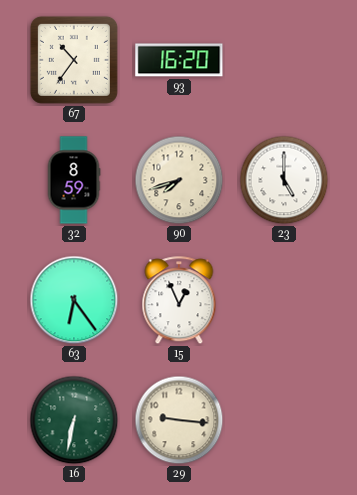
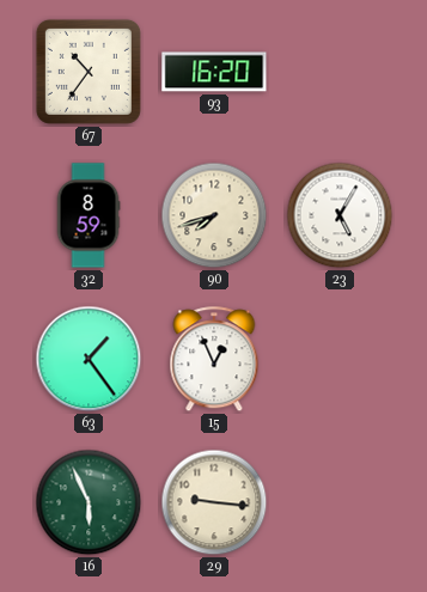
23: 5:00 -> 5:05
63: 6:24 -> 1:24
16: 6:32 -> 5:56
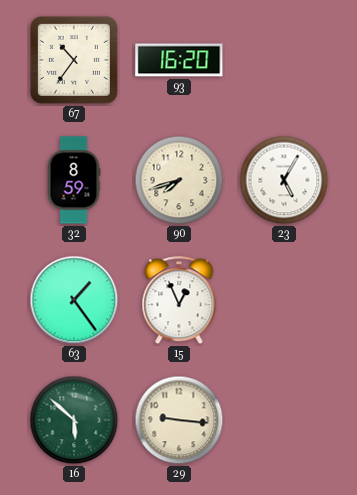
16: 5:56 -> 5:52
